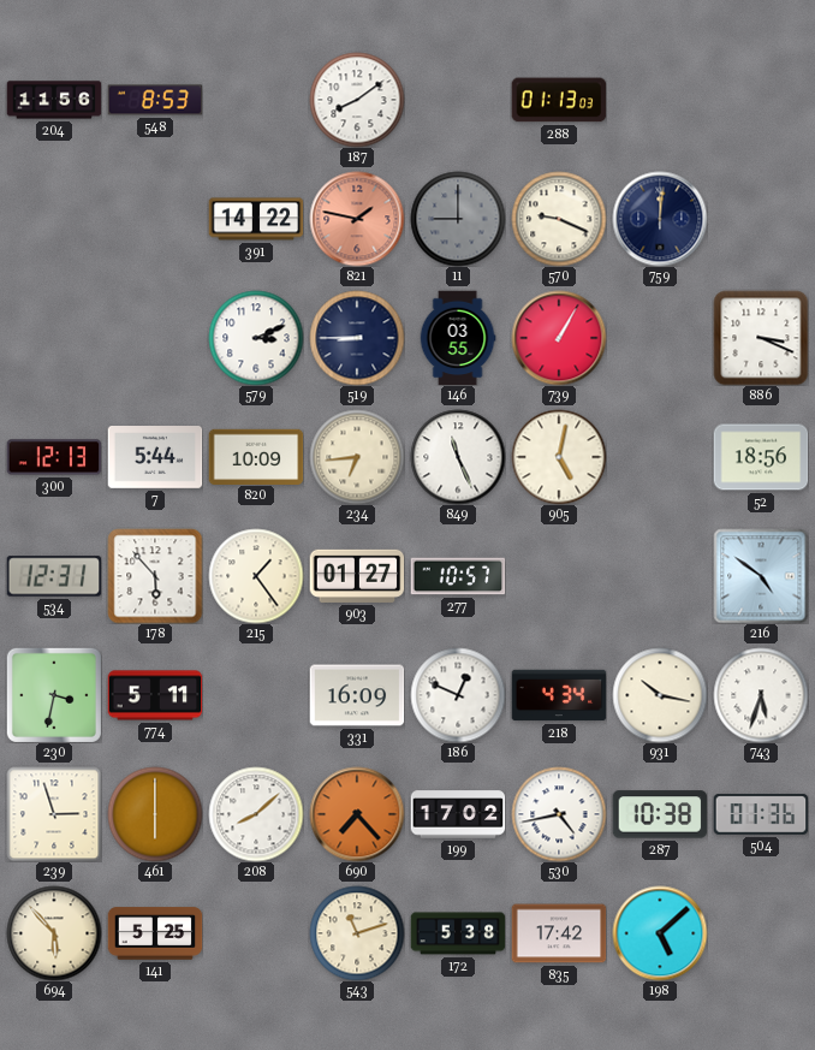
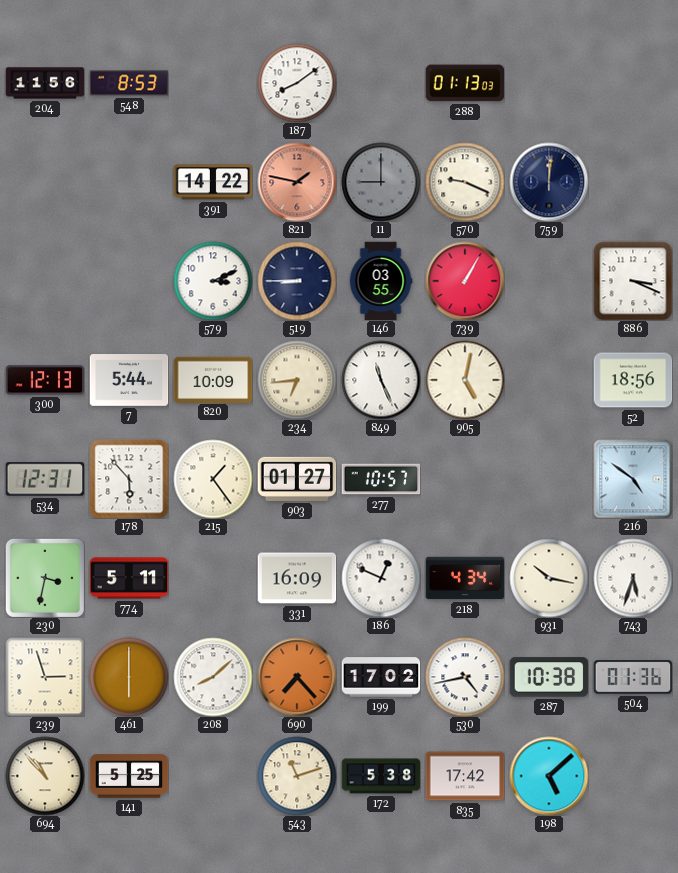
694: 5:53 -> 10:53
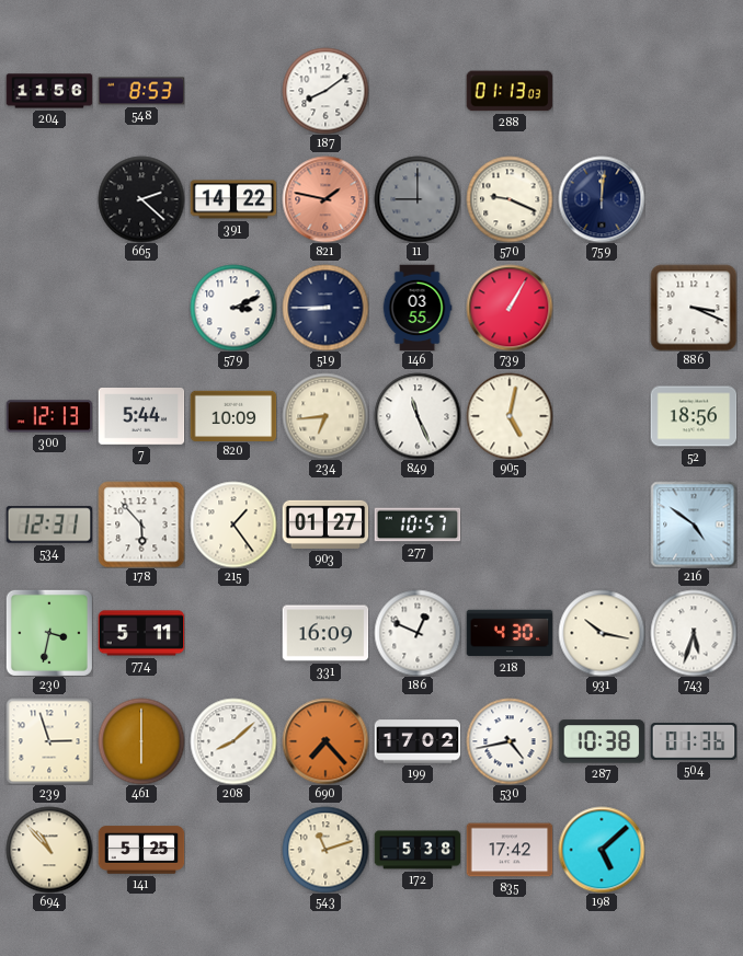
665: none -> 2:22
218: 4:34 -> 4:30
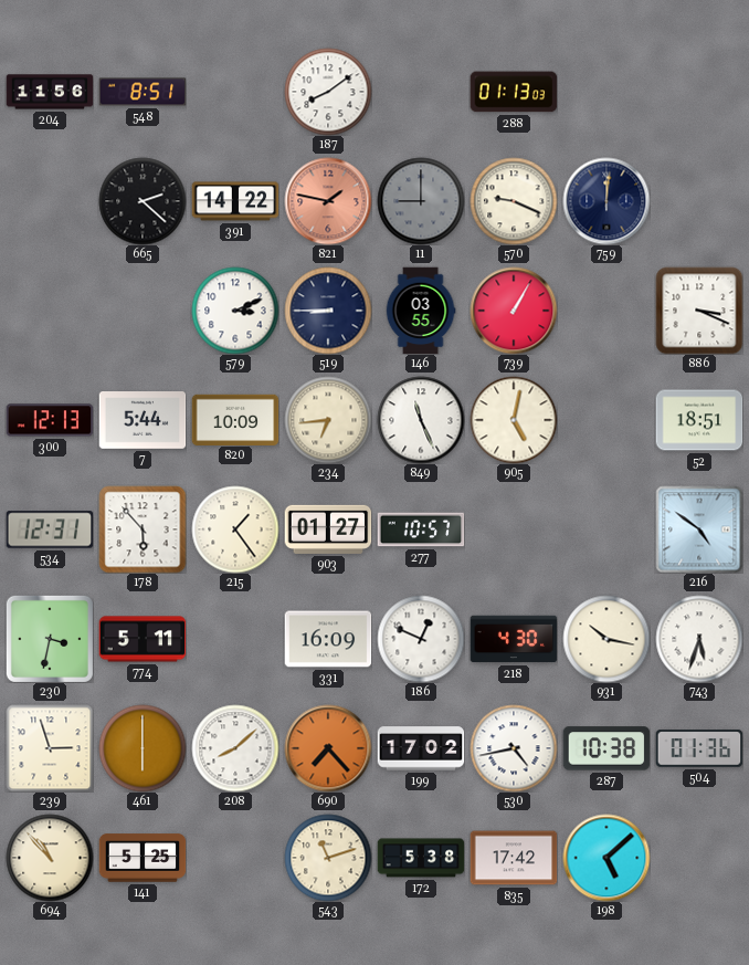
548: 8:53 -> 8:51
52: 18:56 -> 18:51
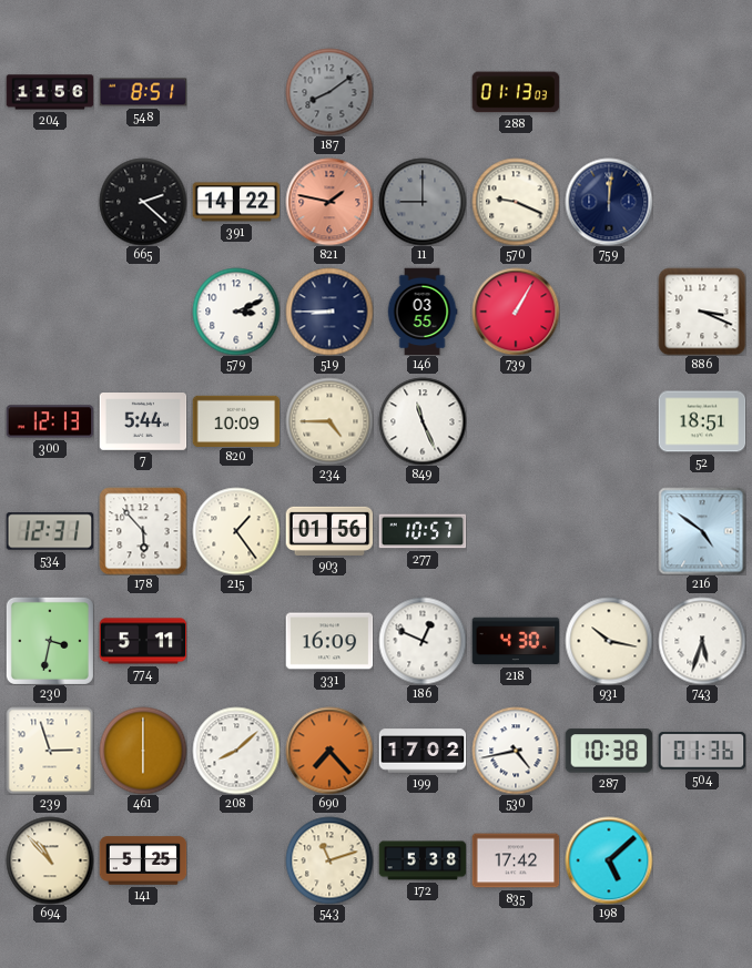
187 dial: white -> grey
234: 6:44 -> 4:45
905: 5:02 -> none
903: 01:27 -> 01:56
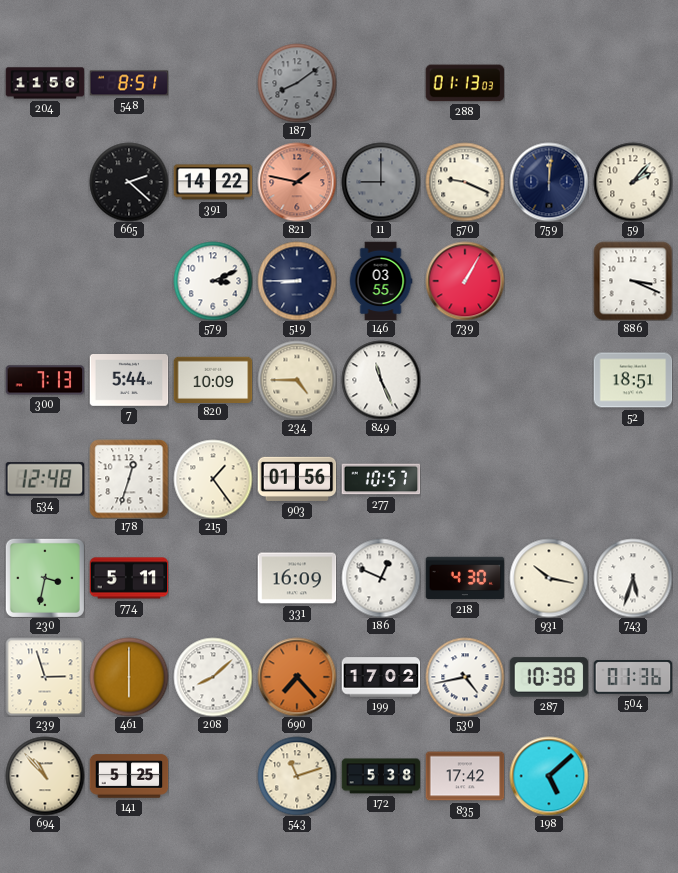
59: none -> 2:07
300: 12:13 -> 7:13
534: 12:31 -> 12:48
178: 5:53 -> 12:33
216: 4:51 -> none
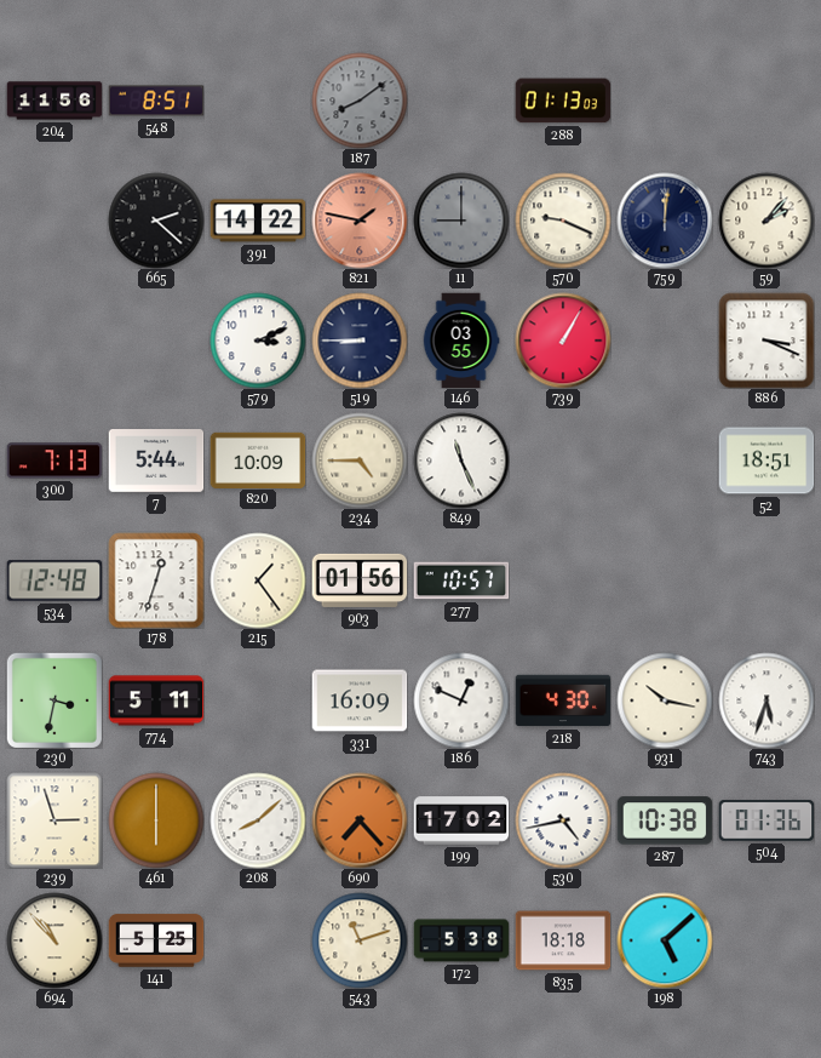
835: 17:42 -> 18:18
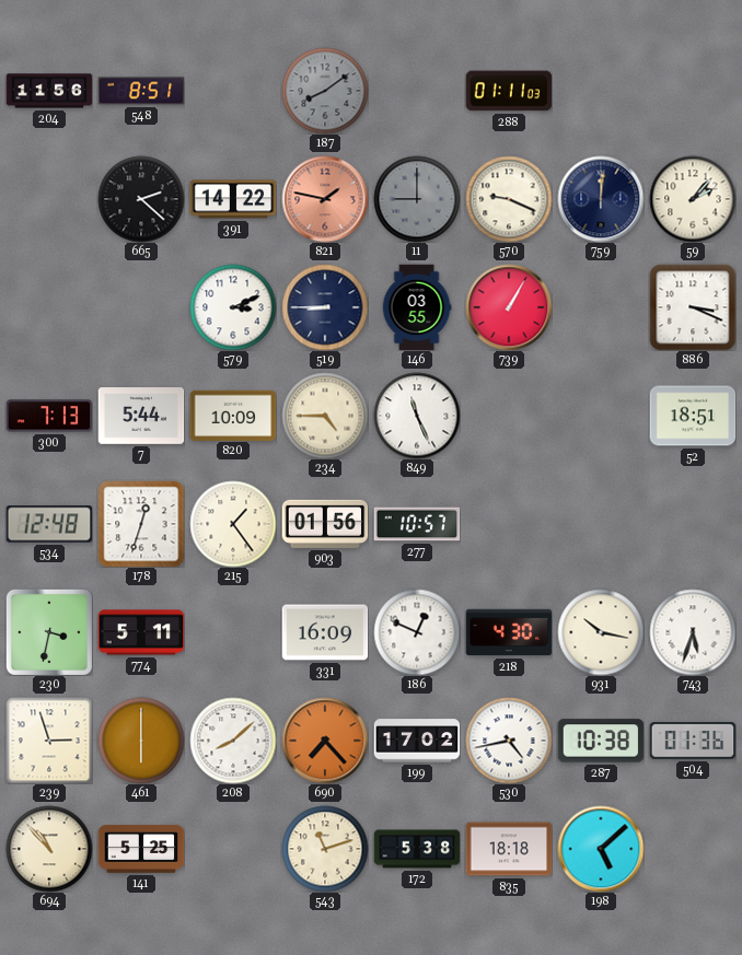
288: 01:13 -> 01:11
